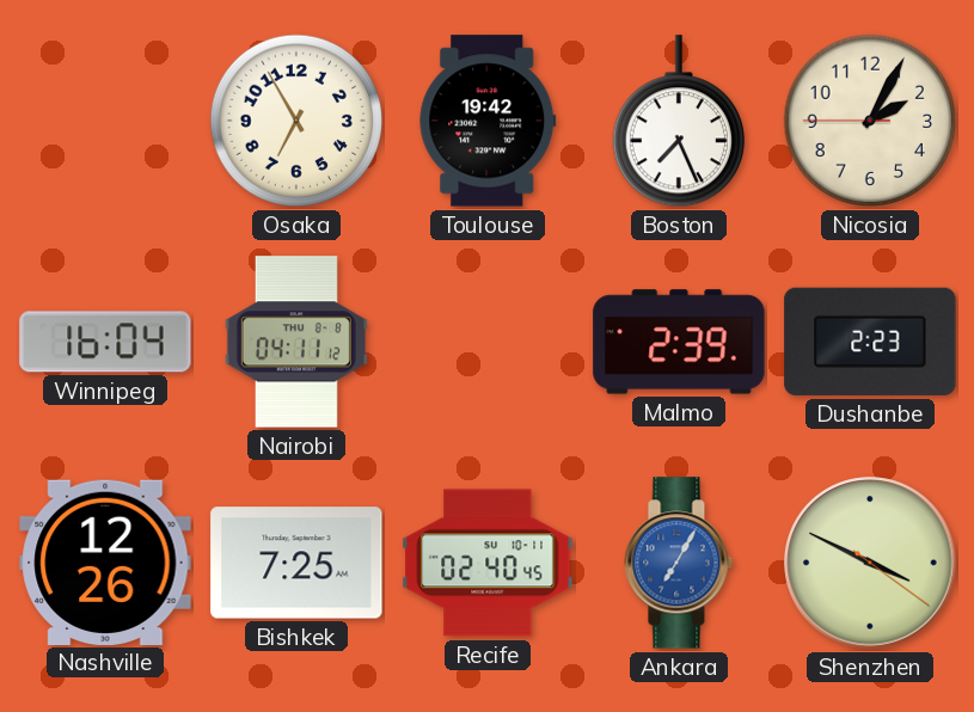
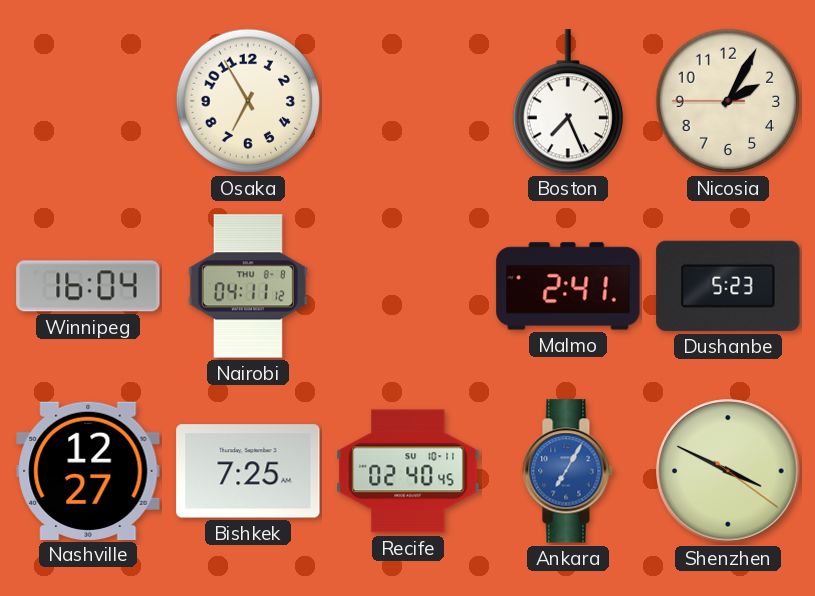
Toulouse: 19:42 -> none
Malmo: 2:39 -> 2:41
Dushanbe: 2:23 -> 5:23
Nashville: 12:26 -> 12:27
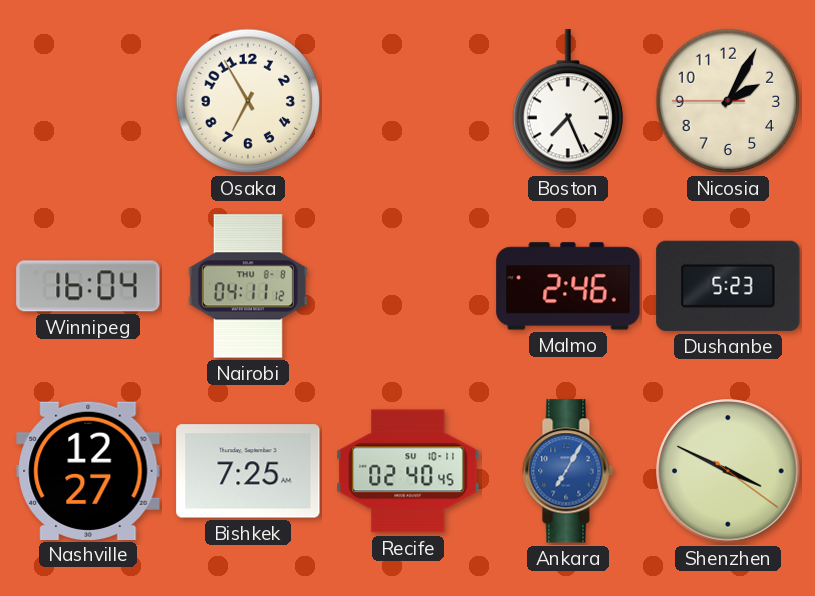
Malmo: 2:41 -> 2:46
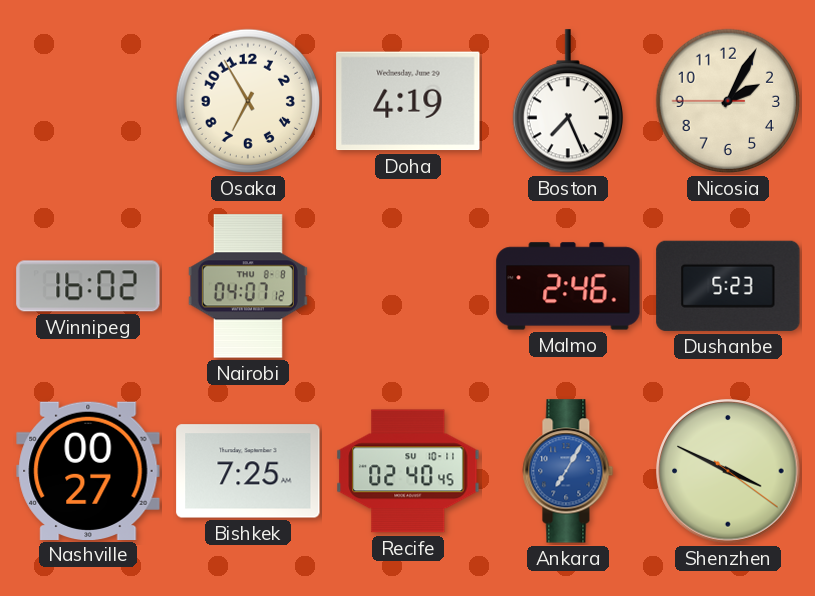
Doha: none -> 4:19
Winnipeg: 16:04 -> 16:02
Nairobi: 04:11 -> 04:07
Nashville: 12:27 -> 00:27
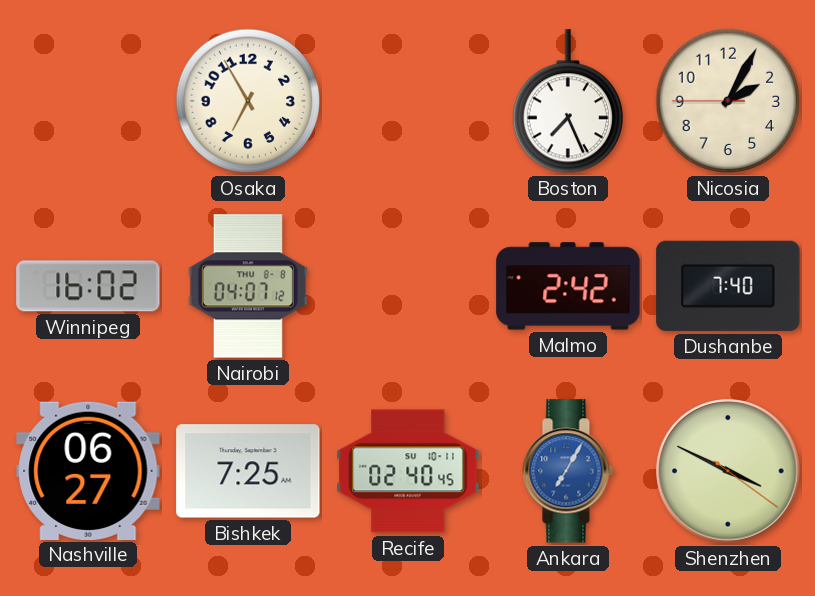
Doha: 4:19 -> none
Malmo: 2:46 -> 2:42
Dushanbe: 5:23 -> 7:40
Nashville: 00:27 -> 06:27
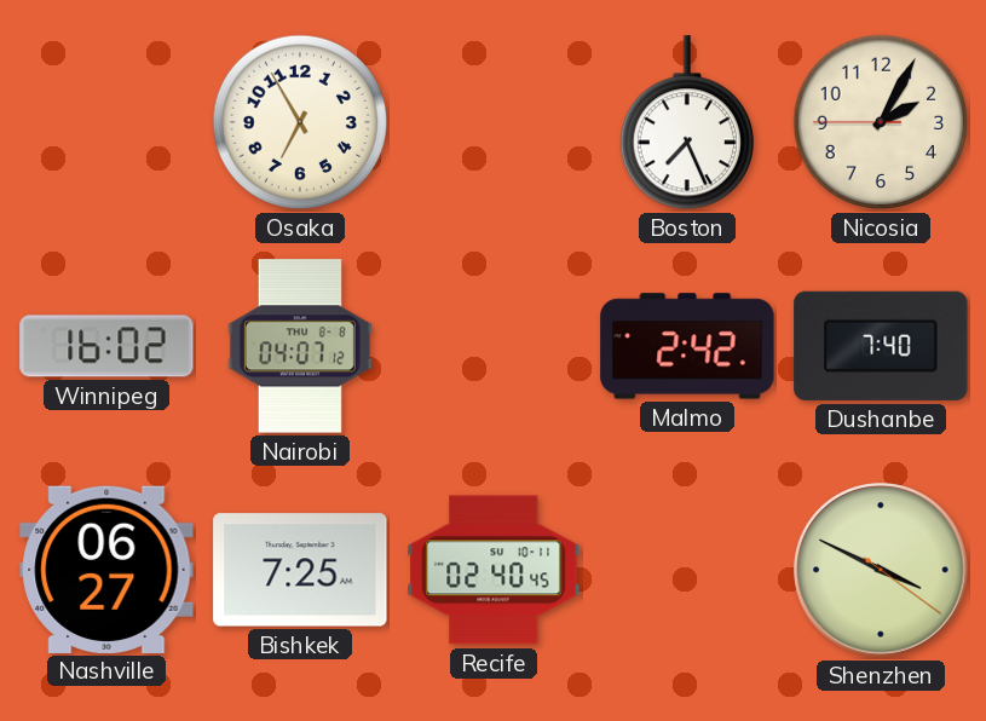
Ankara: 7:05 -> none
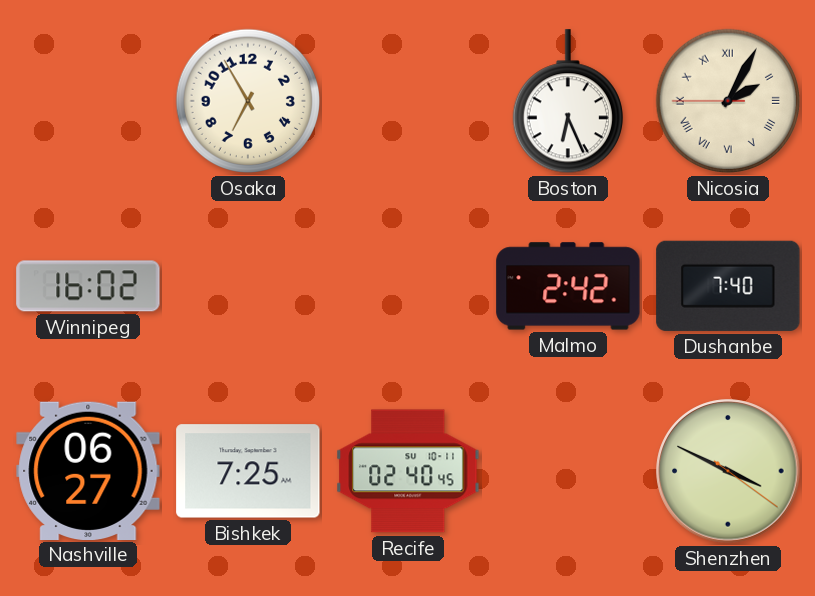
Boston: 7:26 -> 6:26
Nicosia numerals: Arabic -> Roman
Nairobi: 04:07 -> none
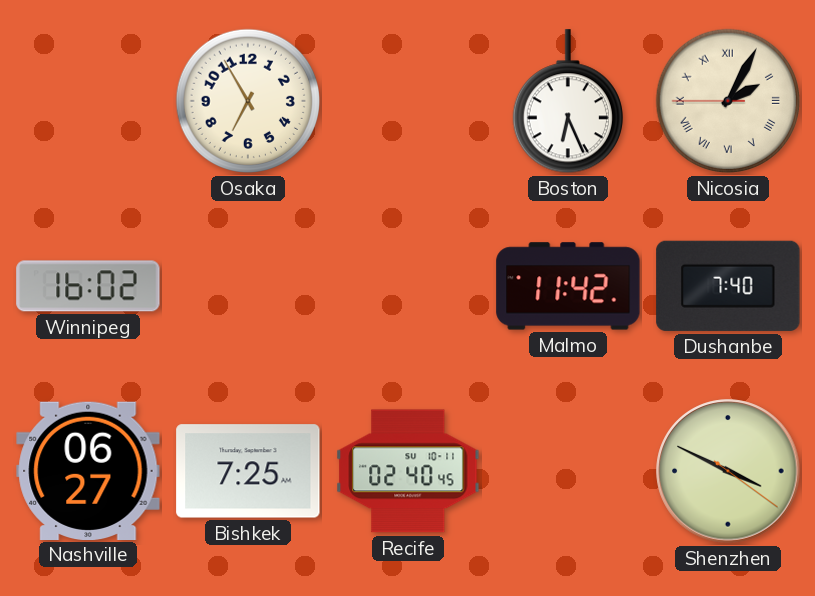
Malmo: 2:42 -> 11:42
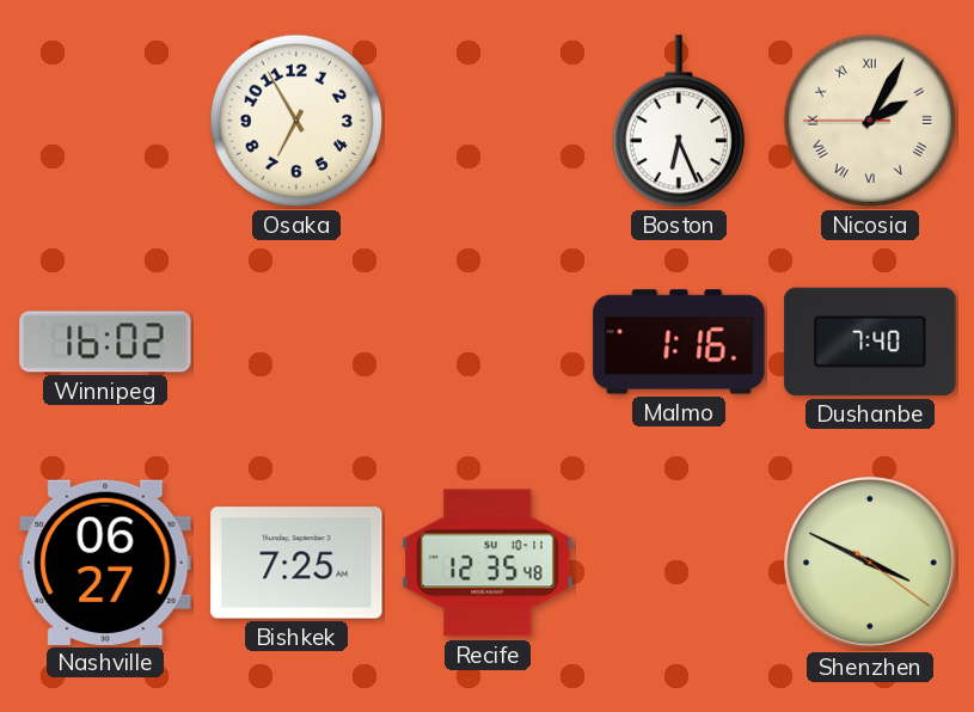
Malmo: 11:42 -> 1:16
Recife: 02:40 -> 12:35
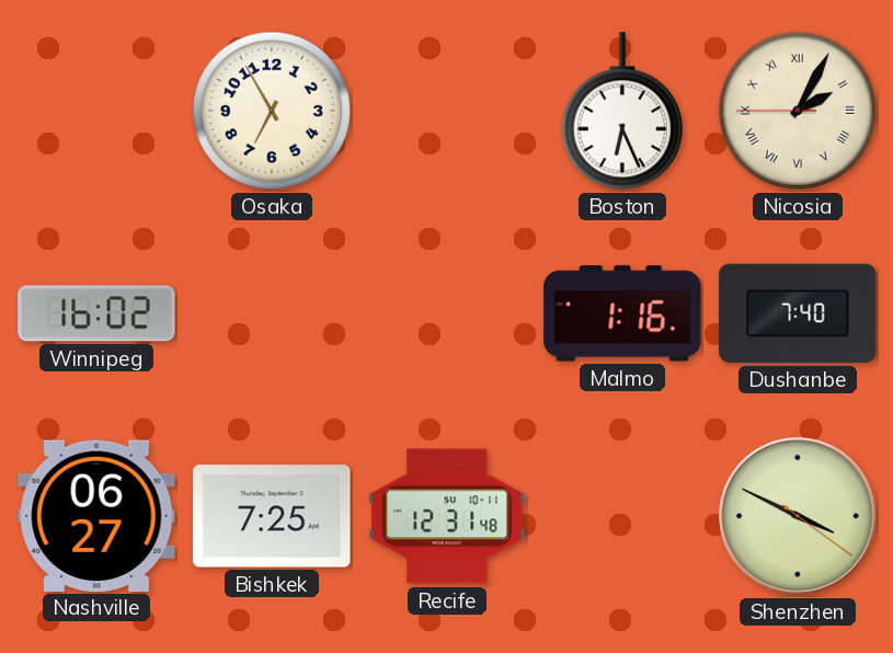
Recife: 12:35 -> 12:31
